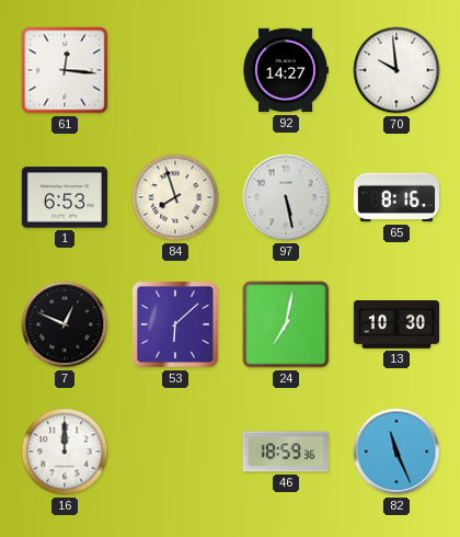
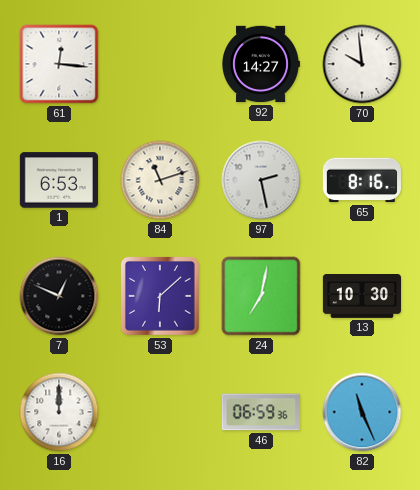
84: 7:57 -> 11:12
97: 5:28 -> 2:28
46: 18:59 -> 06:59
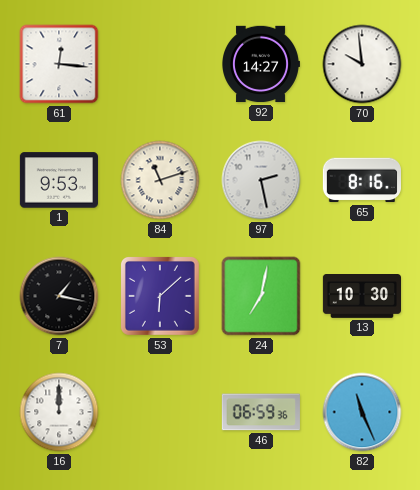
1: 6:53 -> 9:53
7: 12:49 -> 1:17
